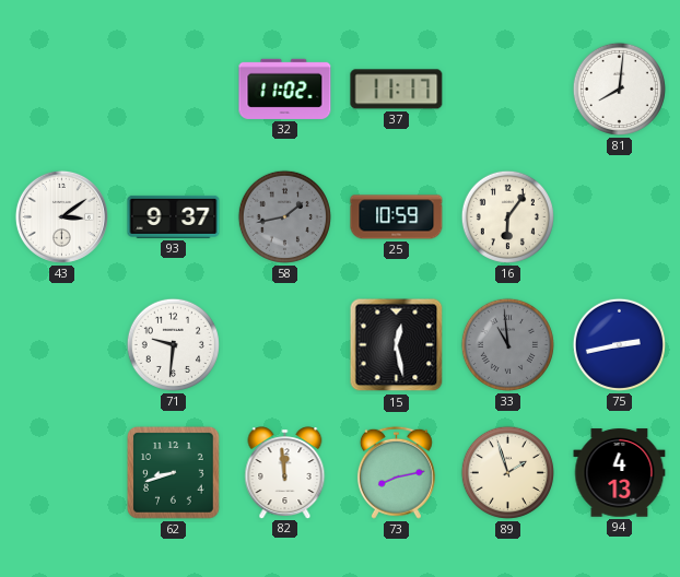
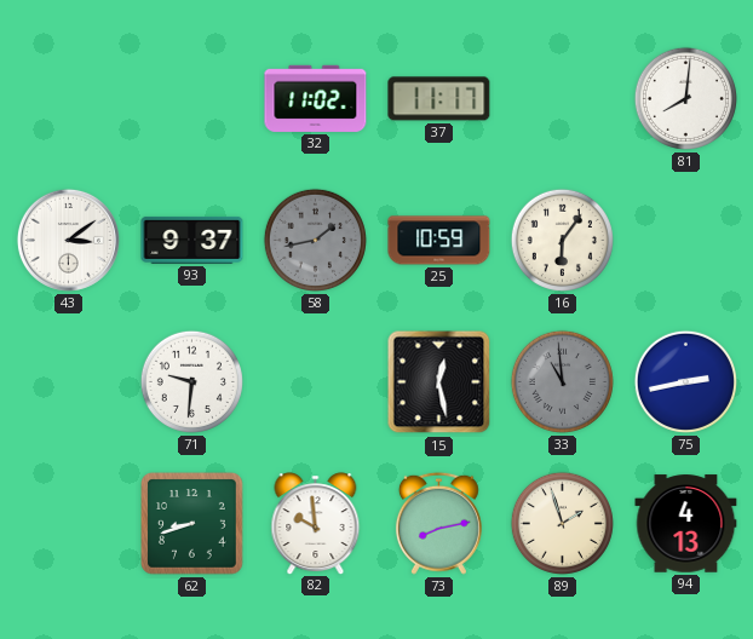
82: 11:59 -> 9:59
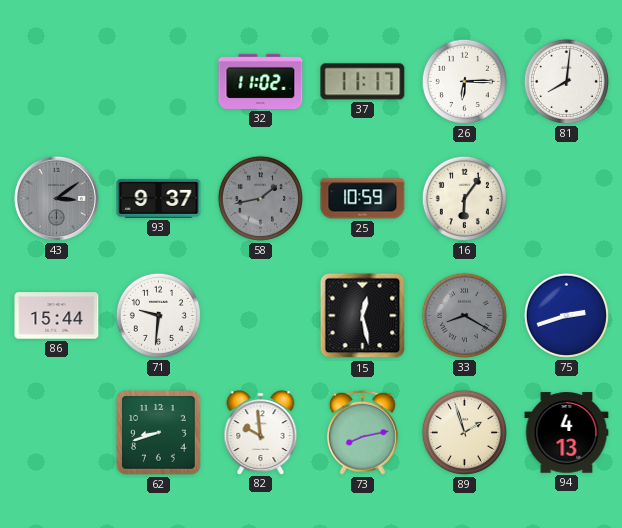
26: none -> 6:15
43 dial: white -> grey
86: none -> 15:44
33: 10:59 -> 8:20
75: 2:43 -> 2:42
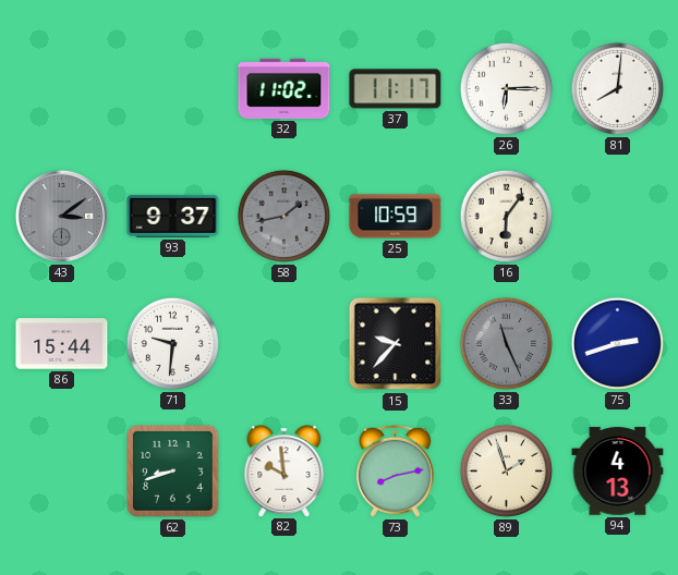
15: 12:28 -> 9:37
33: 8:20 -> 11:26
